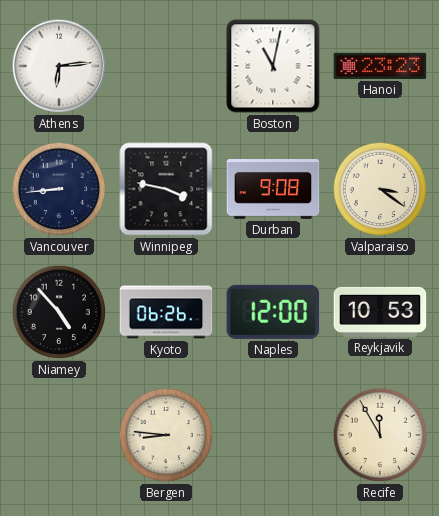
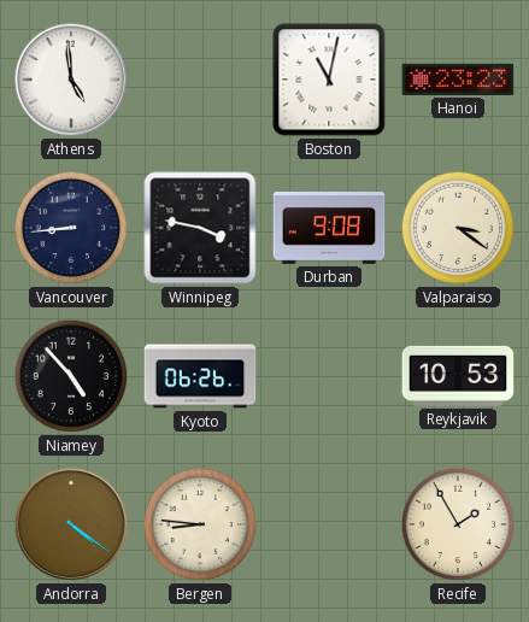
Athens: 6:14 -> 4:59
Naples: 12:00 -> none
Andorra: none -> 4:21
Recife: 11:55 -> 1:55
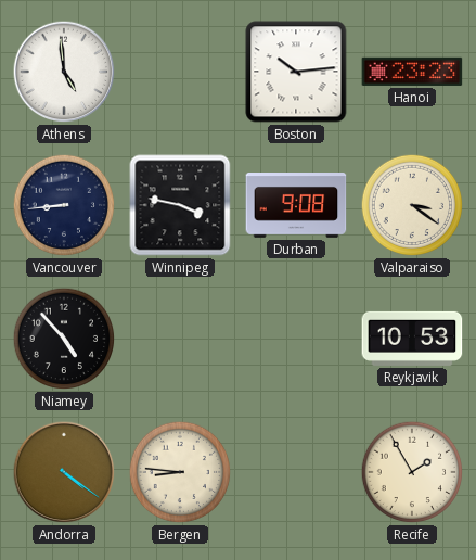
Boston: 11:02 -> 10:14
Kyoto: 06:26 -> none
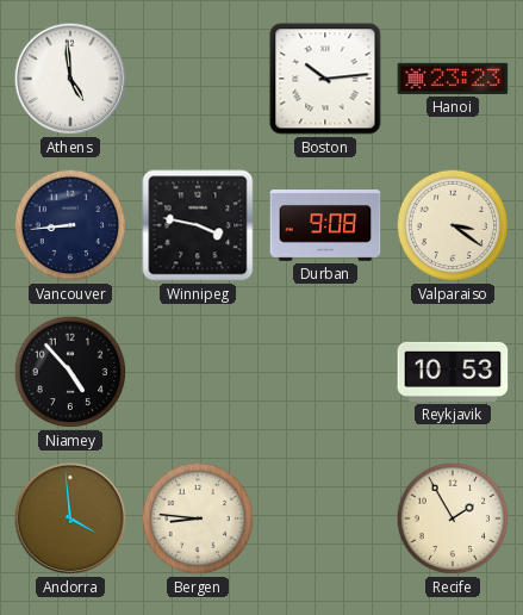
Andorra: 4:21 -> 3:59
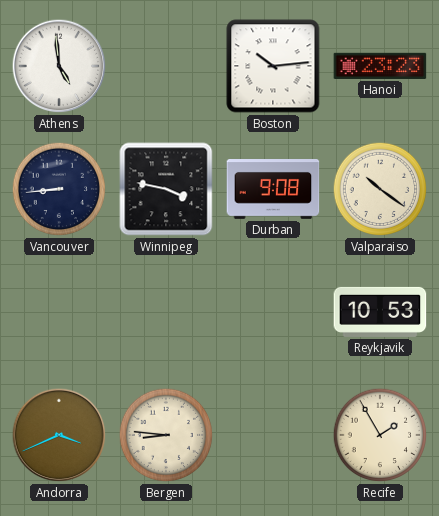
Valparaiso: 3:21 -> 10:21
Niamey: 4:53 -> none
Andorra: 3:59 -> 3:41
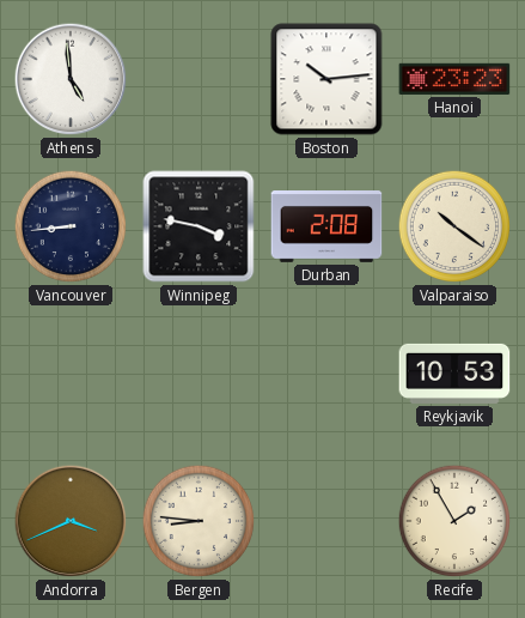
Durban: 9:08 -> 2:08
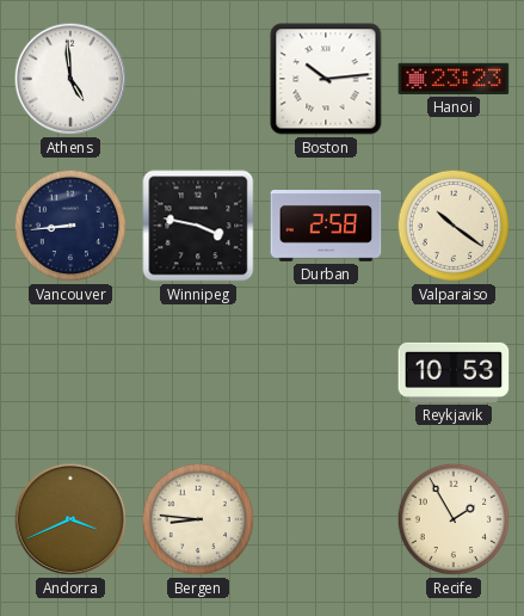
Durban: 2:08 -> 2:58
